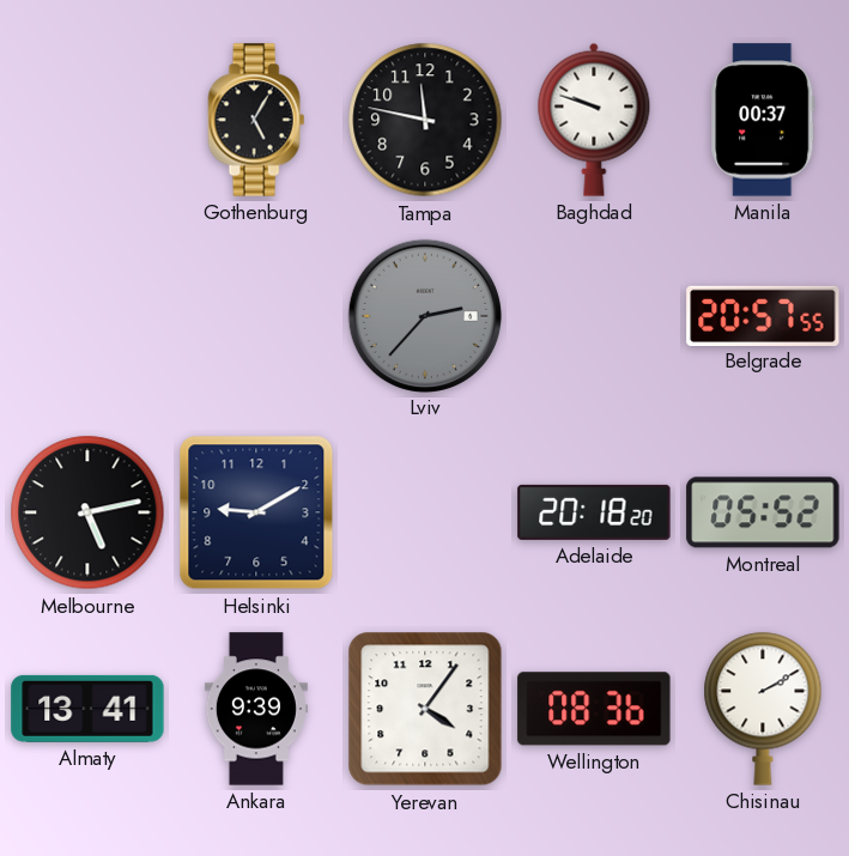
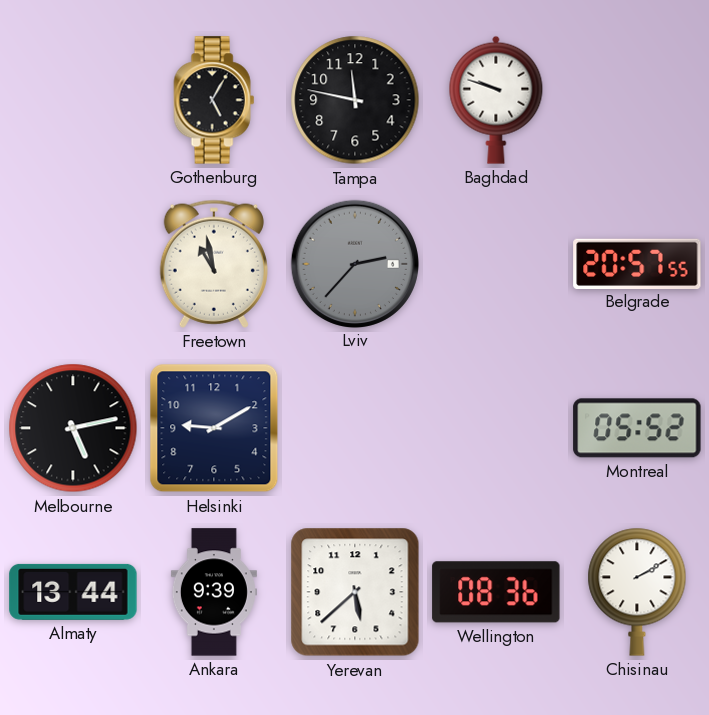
Manila: 00:37 -> none
Freetown: none -> 10:58
Adelaide: 20:18 -> none
Almaty: 13:41 -> 13:44
Yerevan: 4:06 -> 5:38
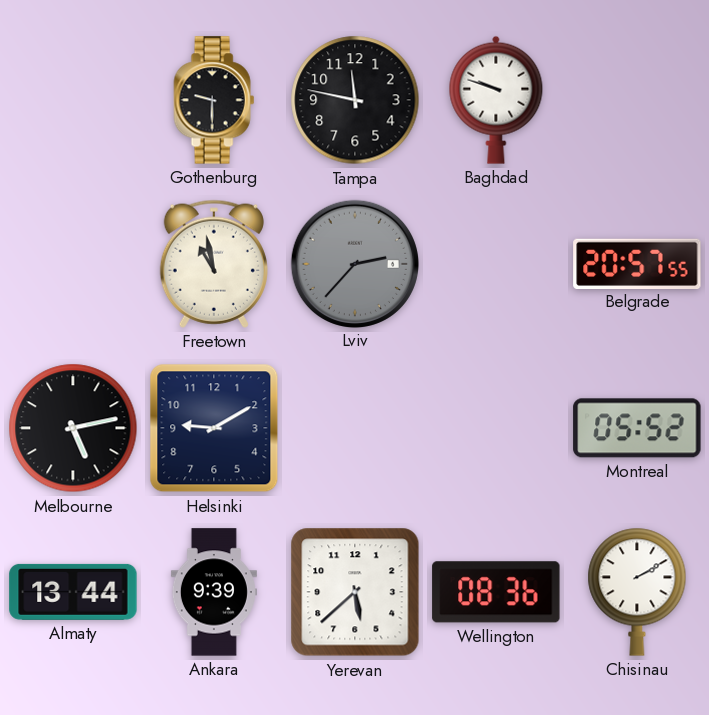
Gothenburg: 5:05 -> 9:30
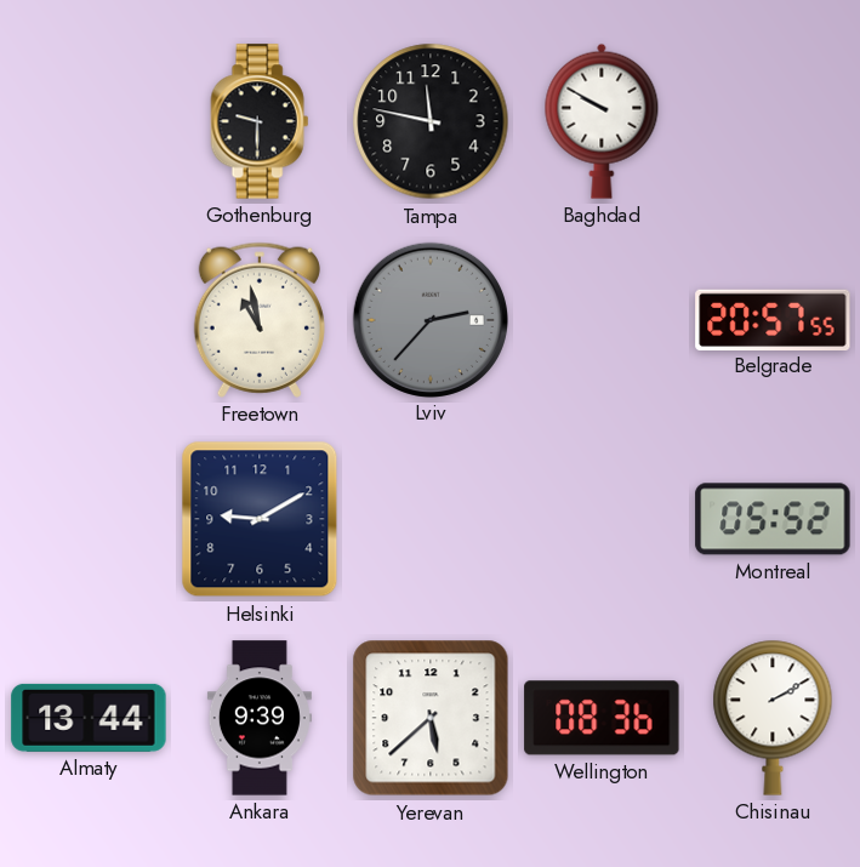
Baghdad: 9:48 -> 9:50
Melbourne: 5:13 -> none
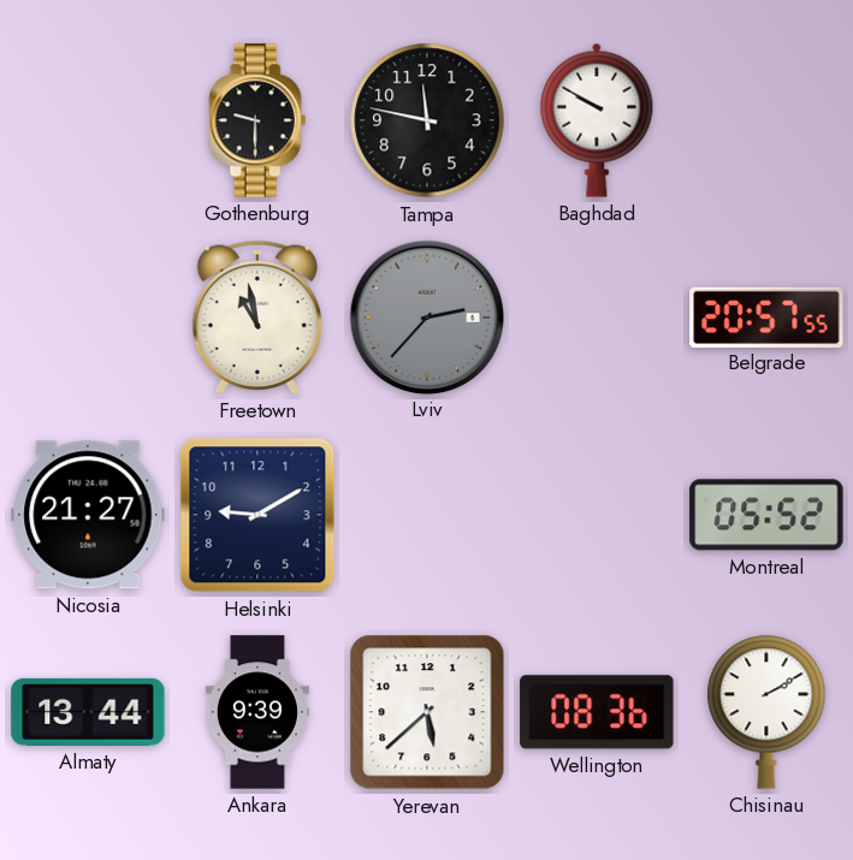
Nicosia: none -> 21:27
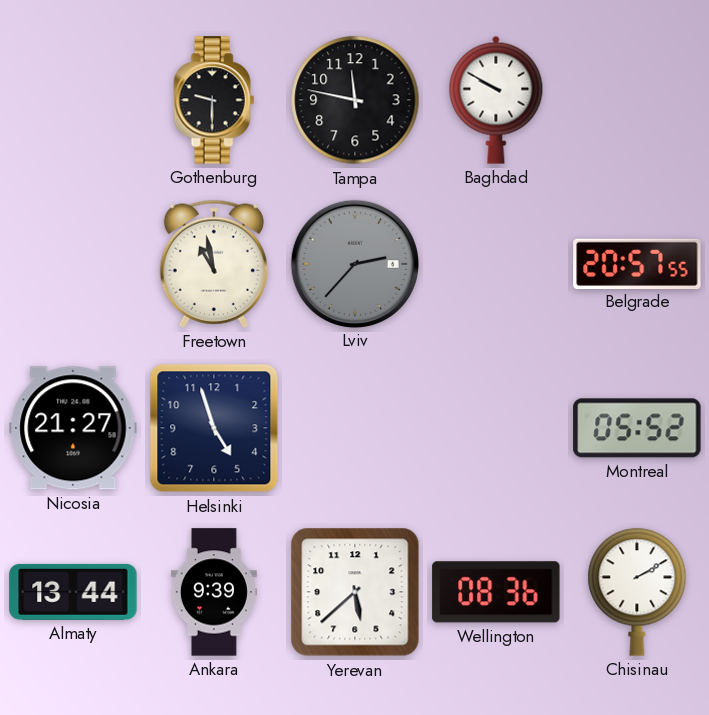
Helsinki: 9:10 -> 4:57
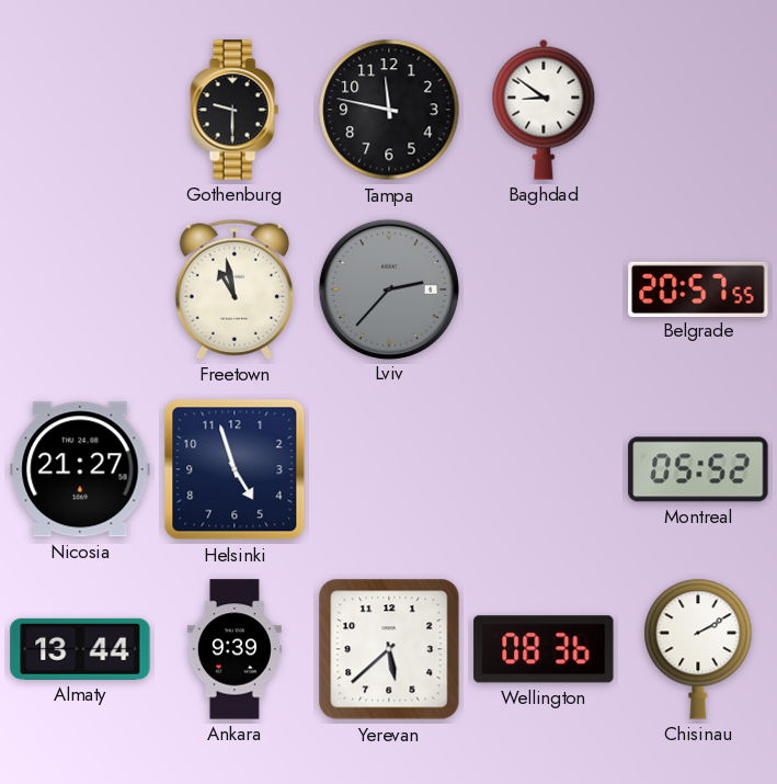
Baghdad: 9:50 -> 8:51
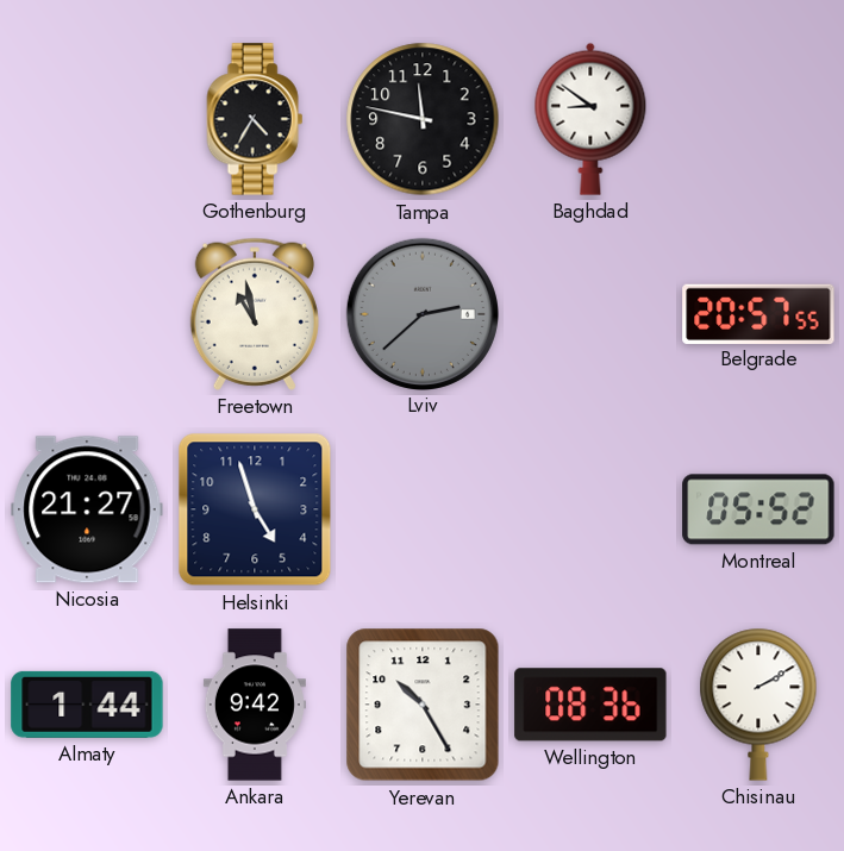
Gothenburg: 9:30 -> 4:35
Lviv: 2:37 -> 2:38
Almaty: 13:44 -> 1:44
Ankara: 9:39 -> 9:42
Yerevan: 5:38 -> 10:25
